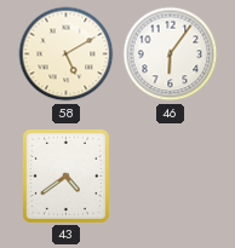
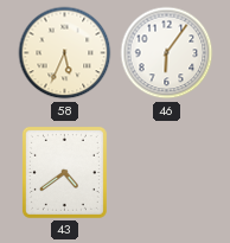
58: 5:10 -> 5:34
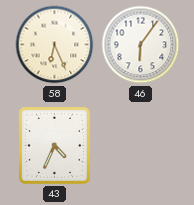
58: 5:34 -> 6:26
43: 4:39 -> 4:34
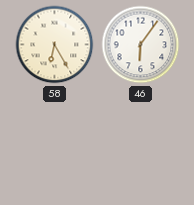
58: 6:26 -> 6:25
43: 4:34 -> none
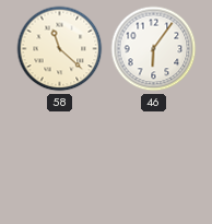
58: 6:25 -> 11:22
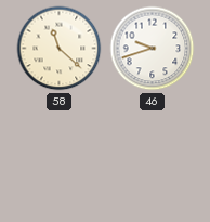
46: 6:06 -> 9:42
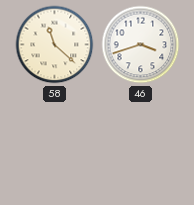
46: 9:42 -> 3:42
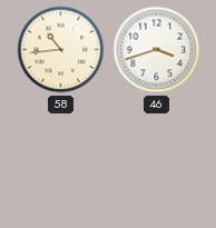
58: 11:22 -> 10:44
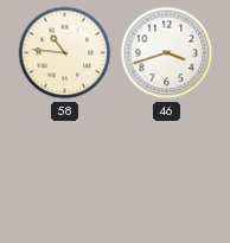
58: 10:44 -> 10:46
